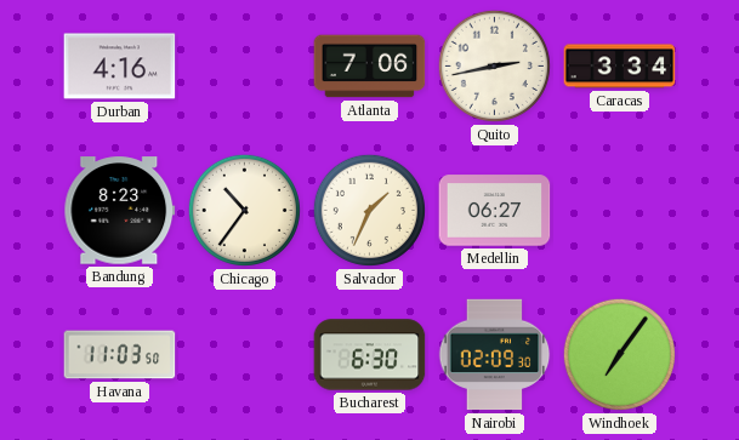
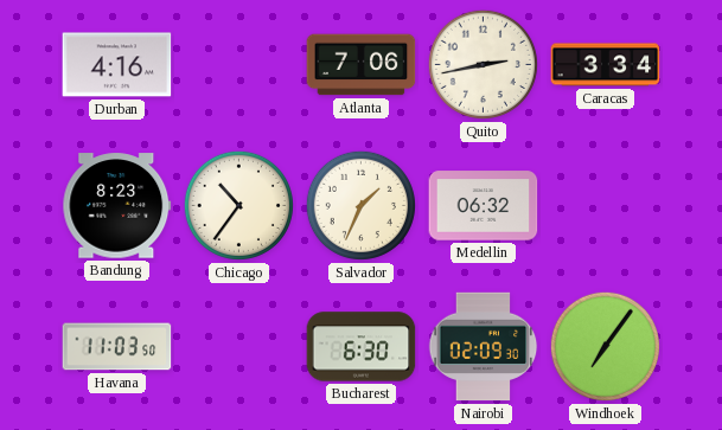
Medellin: 06:27 -> 06:32
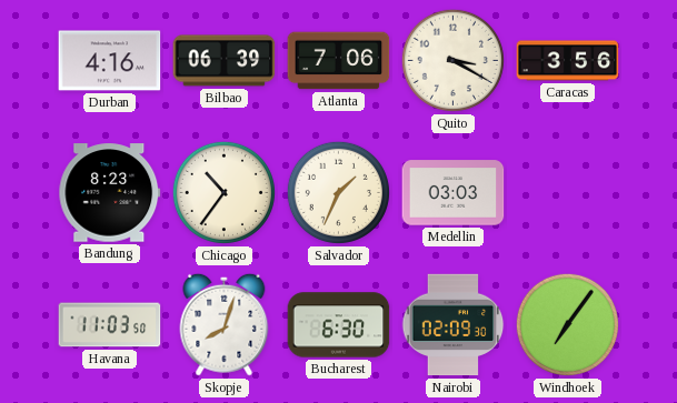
Bilbao: none -> 06:39
Quito: 2:43 -> 3:20
Caracas: 3:34 -> 3:56
Medellin: 06:32 -> 03:03
Skopje: none -> 8:03
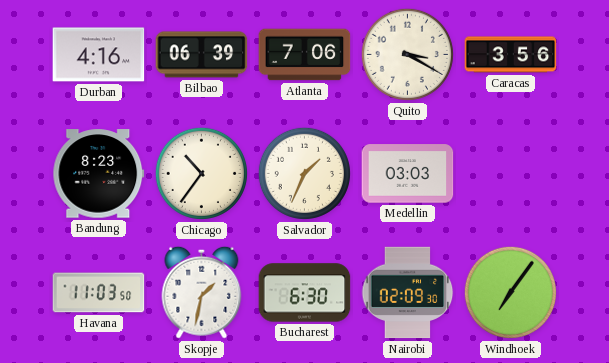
Skopje: 8:03 -> 1:32
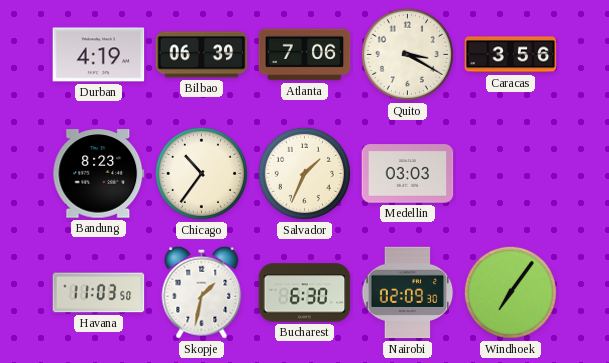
Durban: 4:16 -> 4:19
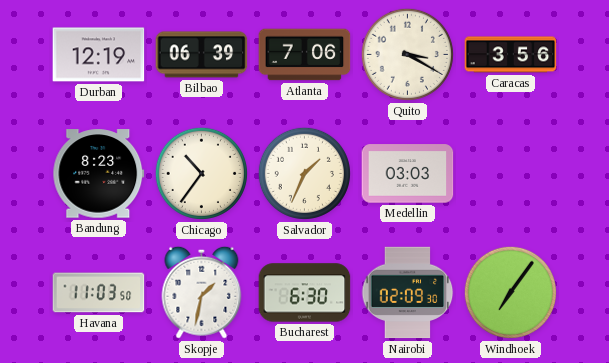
Durban: 4:19 -> 12:19
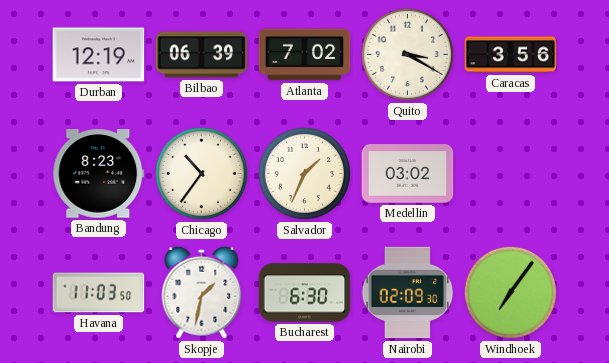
Atlanta: 7:06 -> 7:02
Medellin: 03:03 -> 03:02
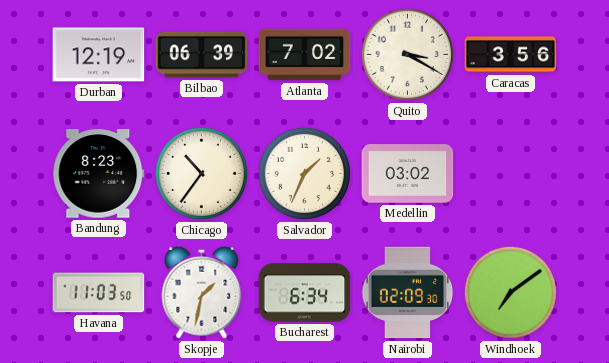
Bucharest: 6:30 -> 6:34
Windhoek: 7:06 -> 7:09
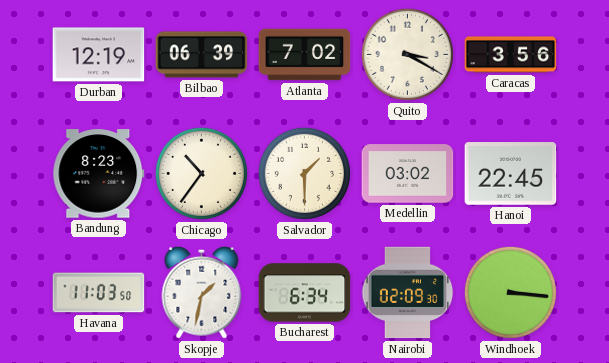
Salvador: 1:34 -> 1:30
Hanoi: none -> 22:45
Windhoek: 7:09 -> 3:16
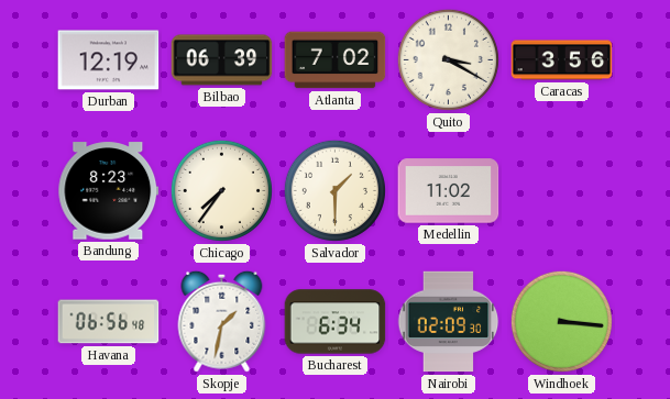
Chicago: 10:36 -> 7:36
Medellin: 03:02 -> 11:02
Hanoi: 22:45 -> none
Havana: 11:03 -> 06:56
